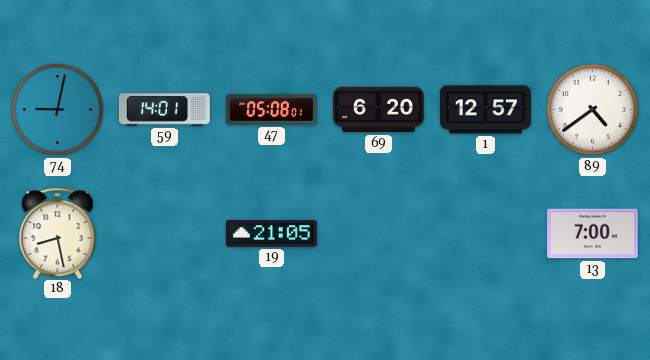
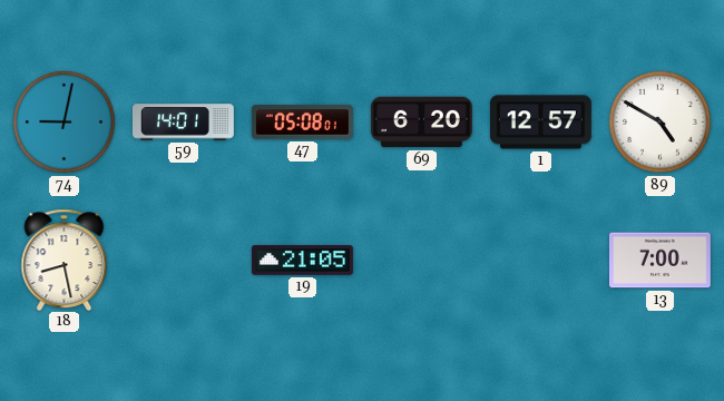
89: 4:39 -> 4:50
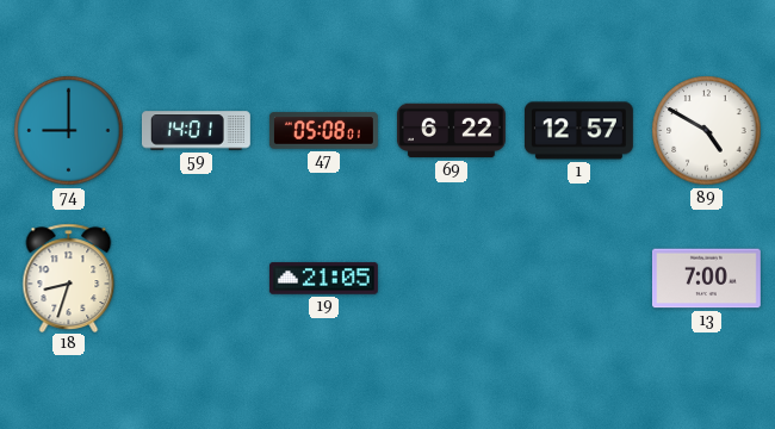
74: 9:02 -> 9:00
69: 6:20 -> 6:22
18: 8:28 -> 8:33
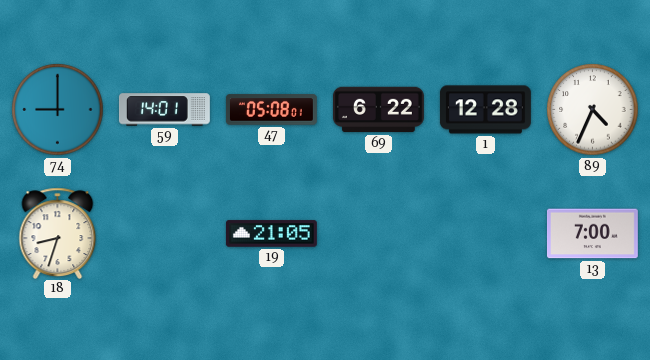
1: 12:57 -> 12:28
89: 4:50 -> 4:34
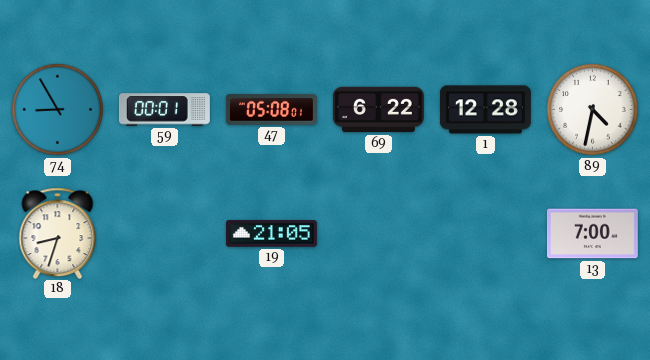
74: 9:00 -> 8:55
59: 14:01 -> 00:01
89: 4:34 -> 4:32
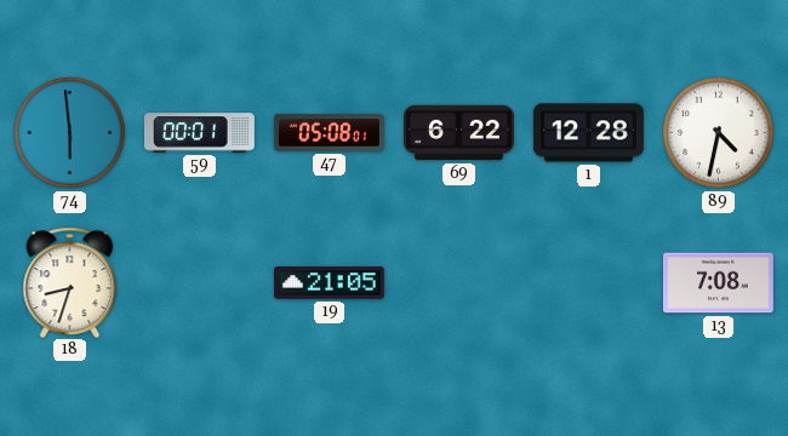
74: 8:55 -> 5:59
13: 7:00 -> 7:08
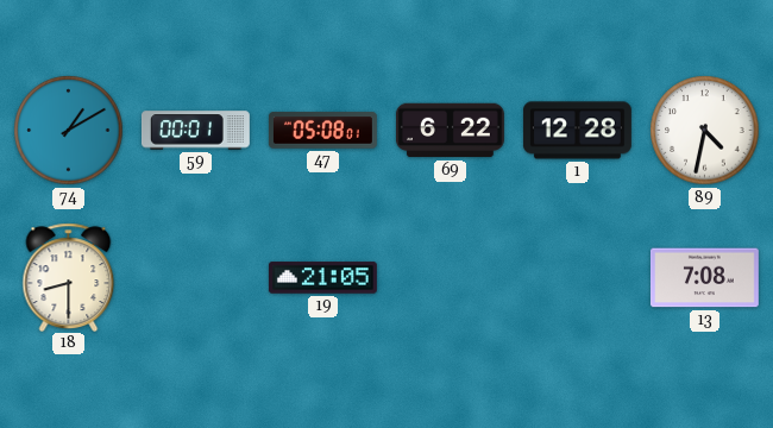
74: 5:59 -> 1:10
18: 8:33 -> 8:30
